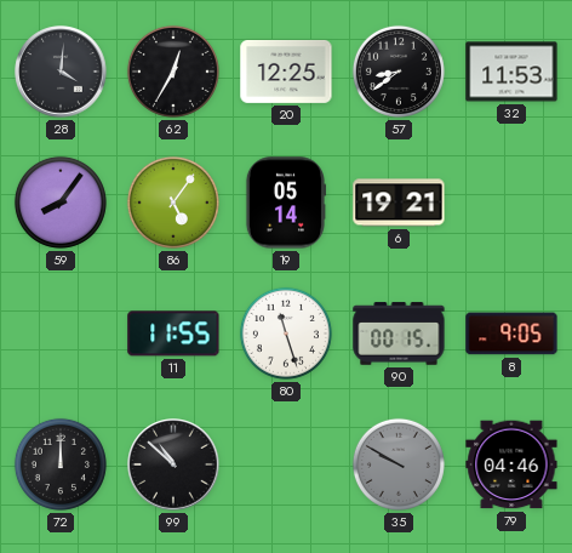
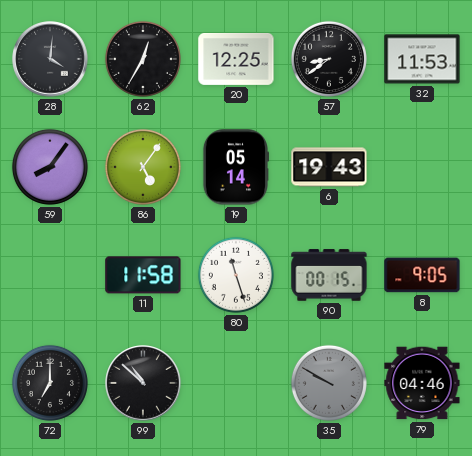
6: 19:21 -> 19:43
11: 11:55 -> 11:58
72: 12:00 -> 7:00
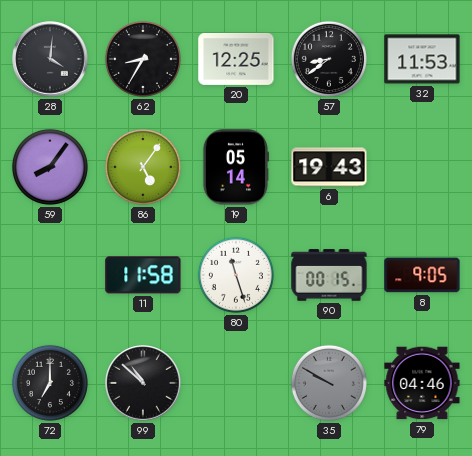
62: 12:35 -> 8:35
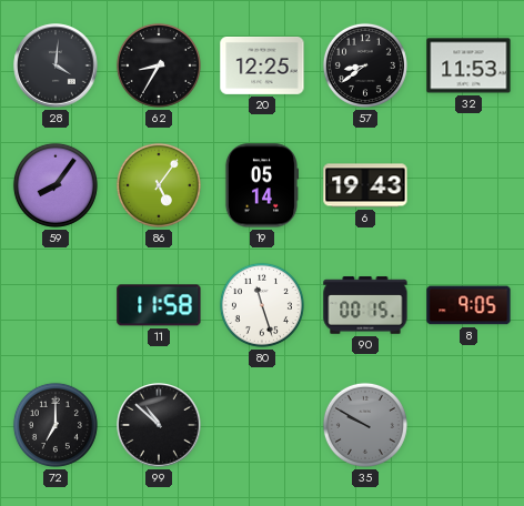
79: 04:46 -> none
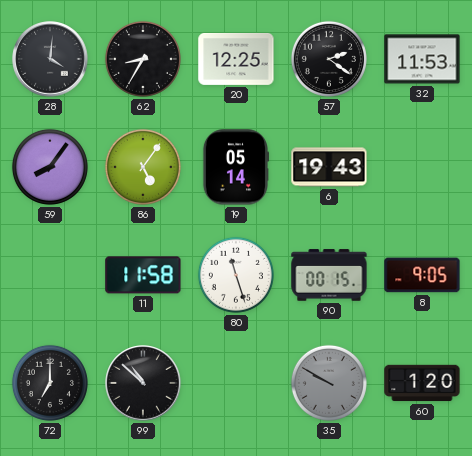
57: 8:39 -> 2:21
60: none -> 1:20
